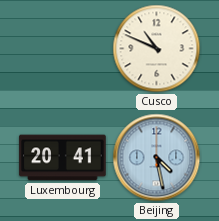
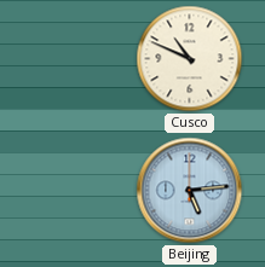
Luxembourg: 20:41 -> none
Beijing: 4:28 -> 5:14
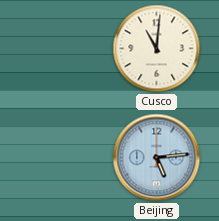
Cusco: 10:49 -> 11:01
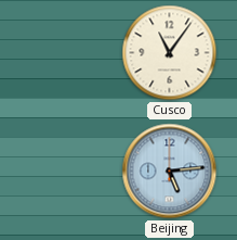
Cusco: 11:01 -> 11:06
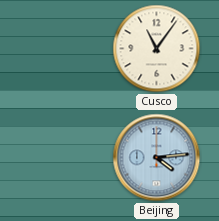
Beijing: 5:14 -> 4:14
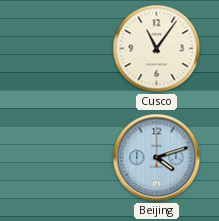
Beijing: 4:14 -> 4:12
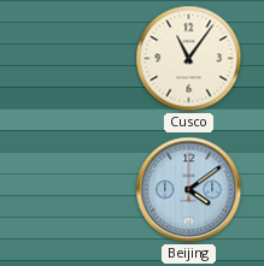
Beijing: 4:12 -> 4:09
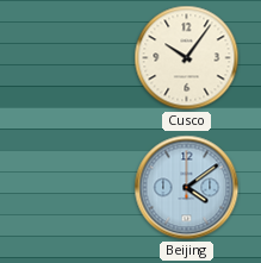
Cusco: 11:06 -> 10:06
